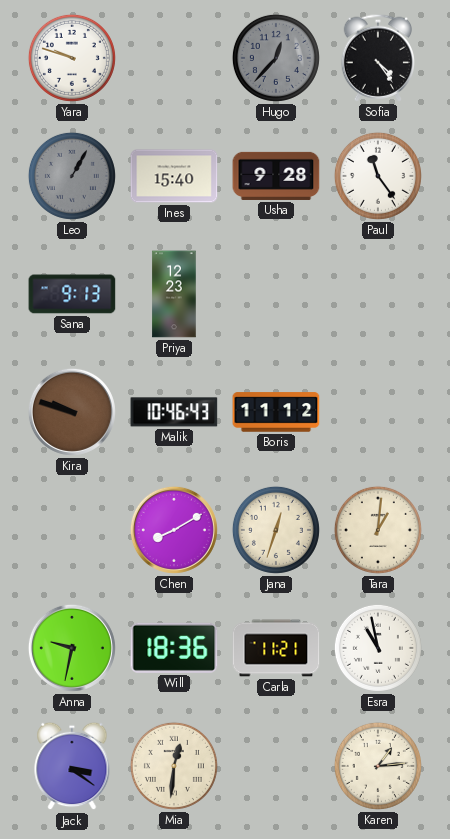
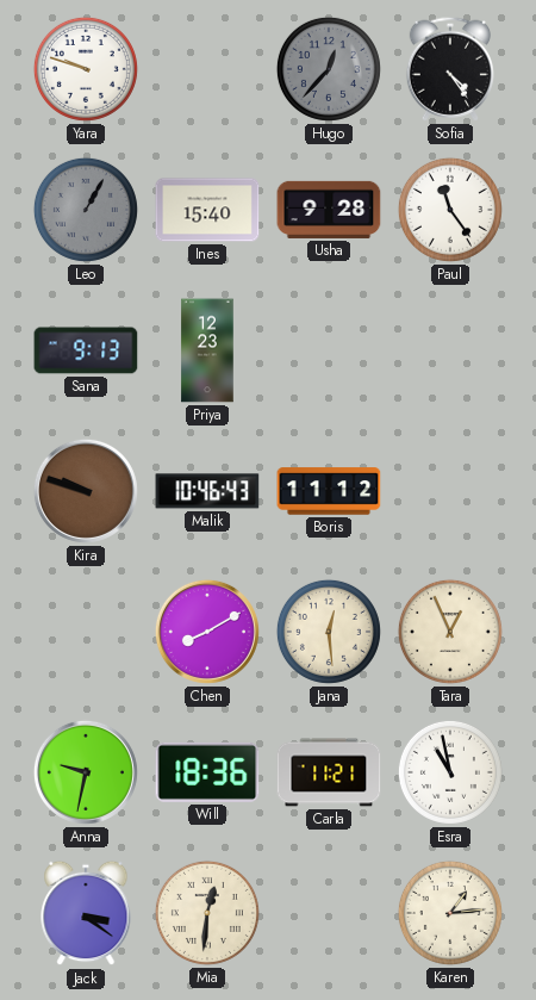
Jana: 12:33 -> 12:29
Tara: 1:01 -> 12:56
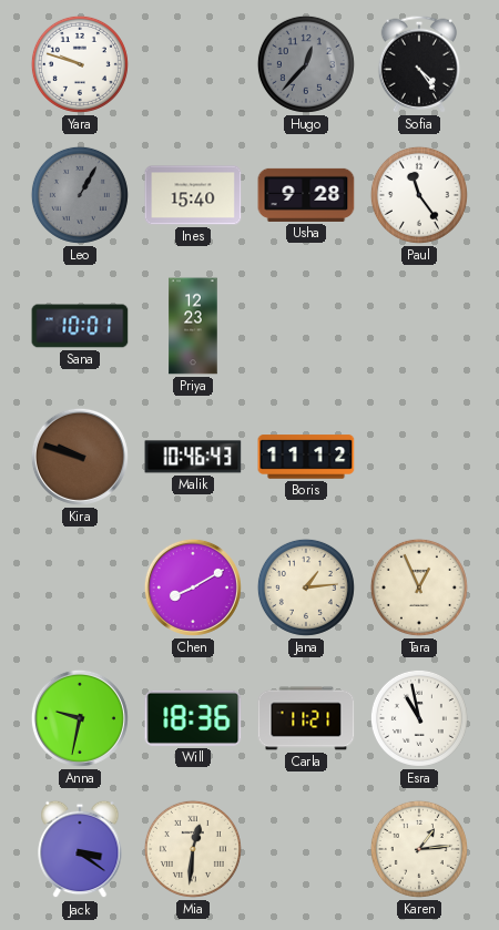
Sana: 9:13 -> 10:01
Jana: 12:29 -> 1:14
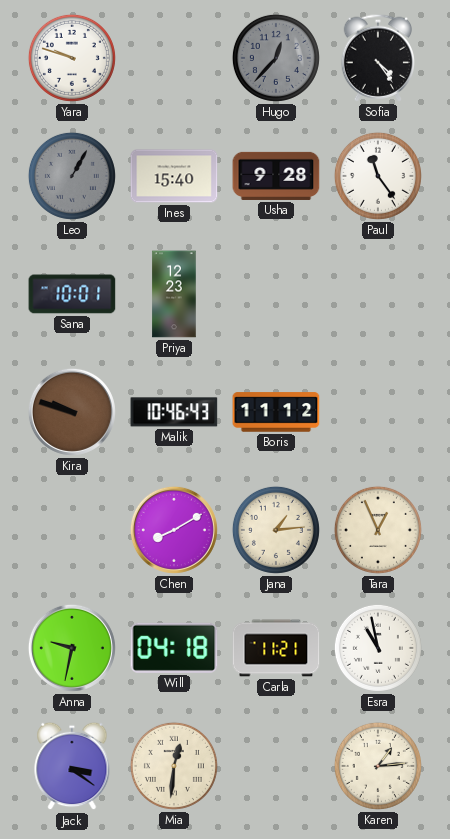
Will: 18:36 -> 04:18
